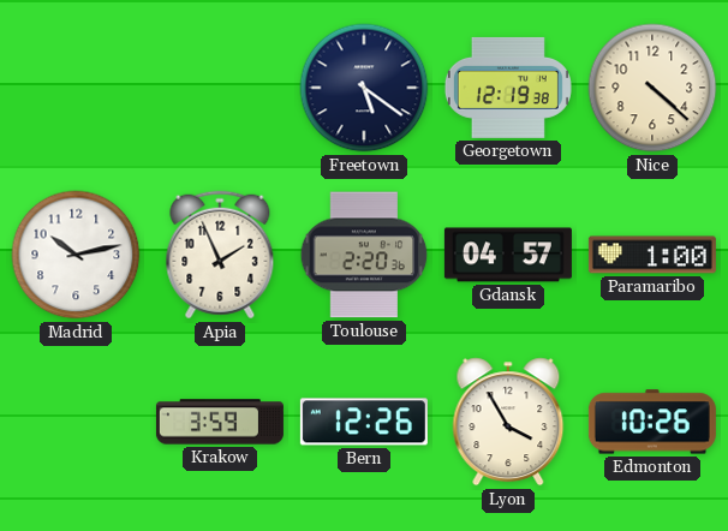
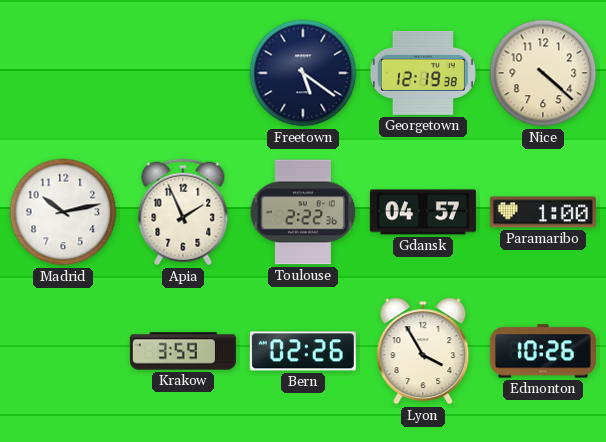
Toulouse: 2:20 -> 2:22
Bern: 12:26 -> 02:26
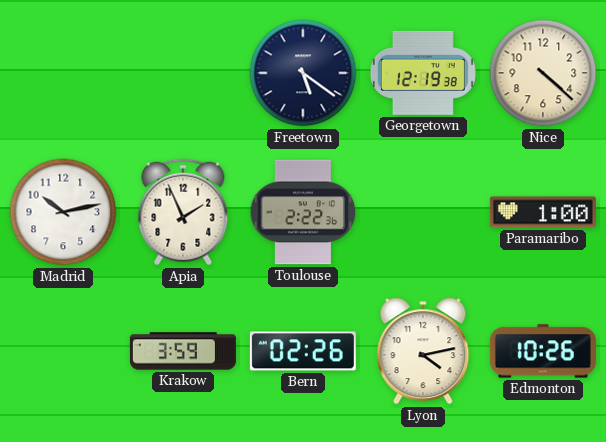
Gdansk: 04:57 -> none
Lyon: 3:55 -> 4:13
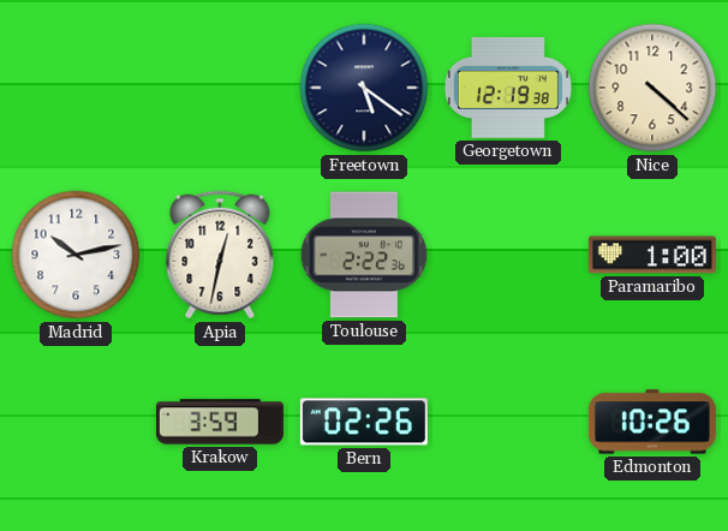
Apia: 1:56 -> 12:32
Lyon: 4:13 -> none
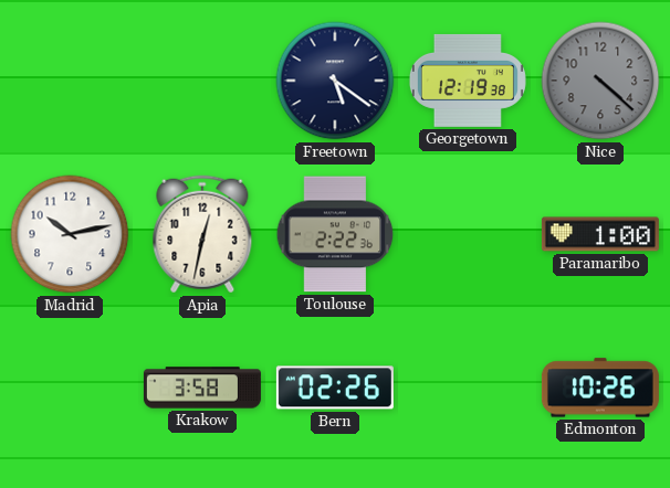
Nice dial: cream -> grey
Krakow: 3:59 -> 3:58
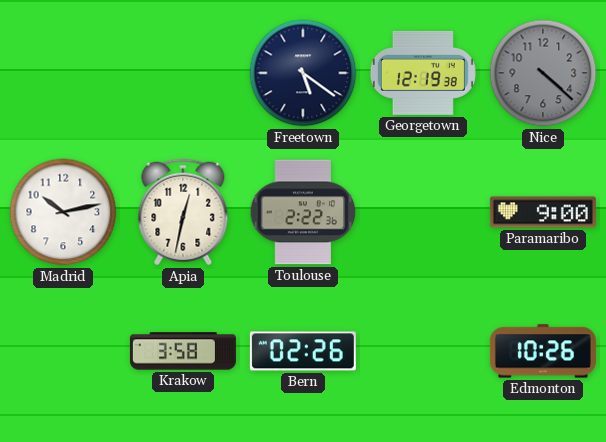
Paramaribo: 1:00 -> 9:00
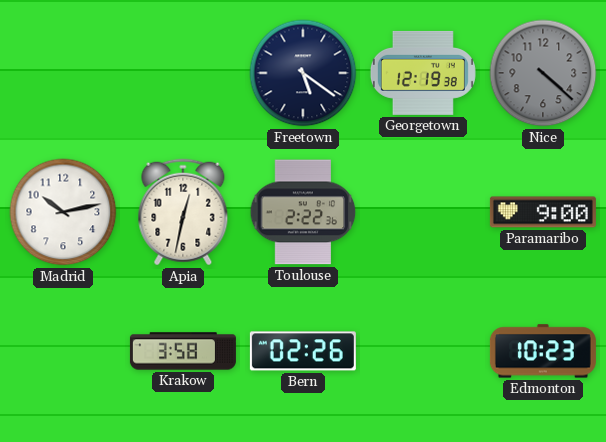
Edmonton: 10:26 -> 10:23
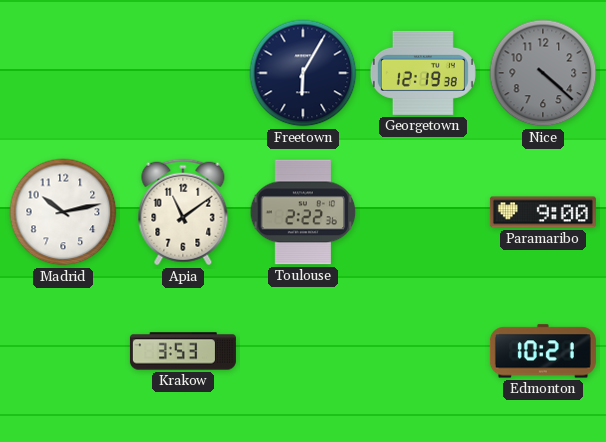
Freetown: 5:21 -> 6:05
Apia: 12:32 -> 11:09
Krakow: 3:58 -> 3:53
Bern: 02:26 -> none
Edmonton: 10:23 -> 10:21
